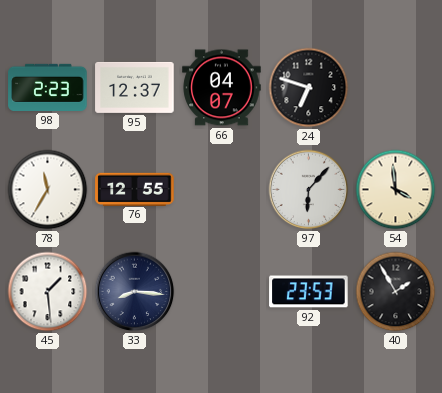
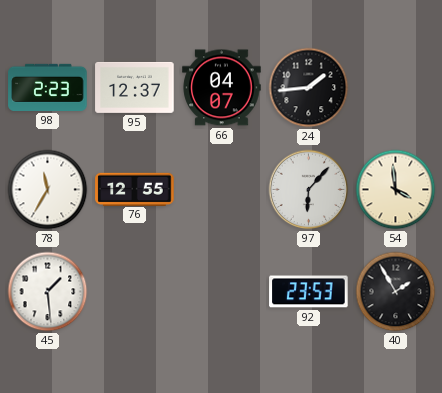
24: 6:48 -> 1:44
33: 8:16 -> none
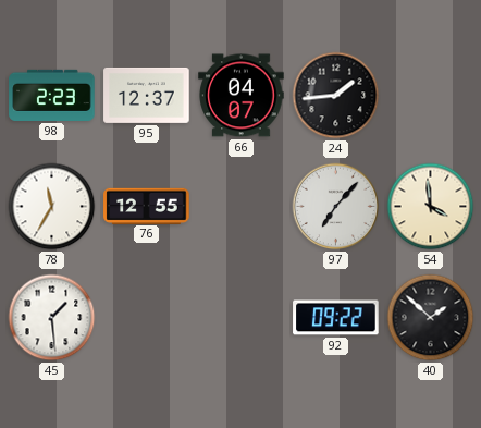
97: 6:07 -> 7:07
92: 23:53 -> 09:22
40: 1:55 -> 1:52
